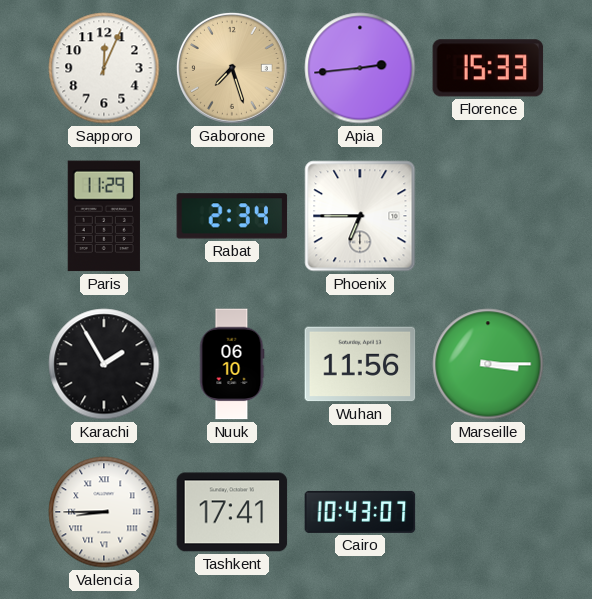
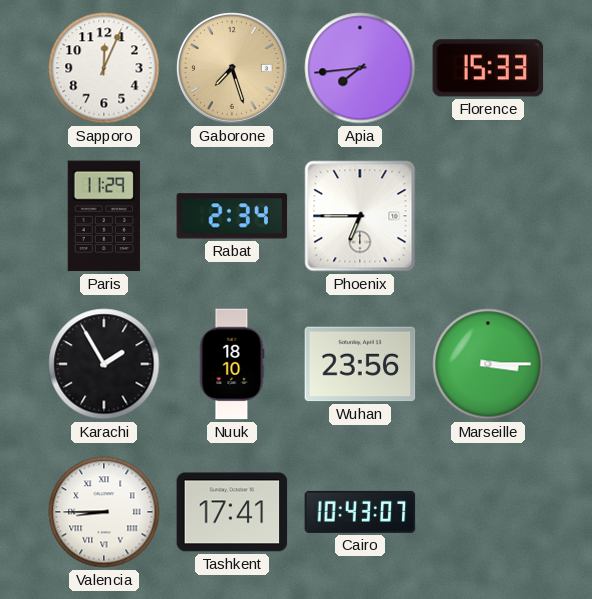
Apia: 2:44 -> 7:44
Nuuk: 06:10 -> 18:10
Wuhan: 11:56 -> 23:56
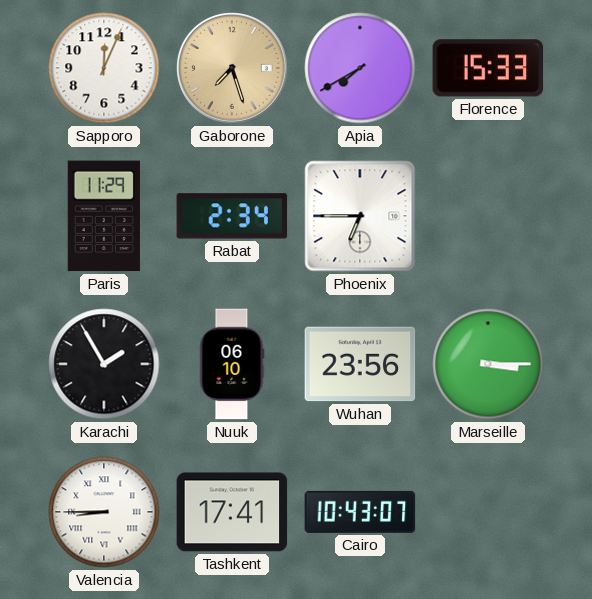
Apia: 7:44 -> 7:40
Nuuk: 18:10 -> 06:10
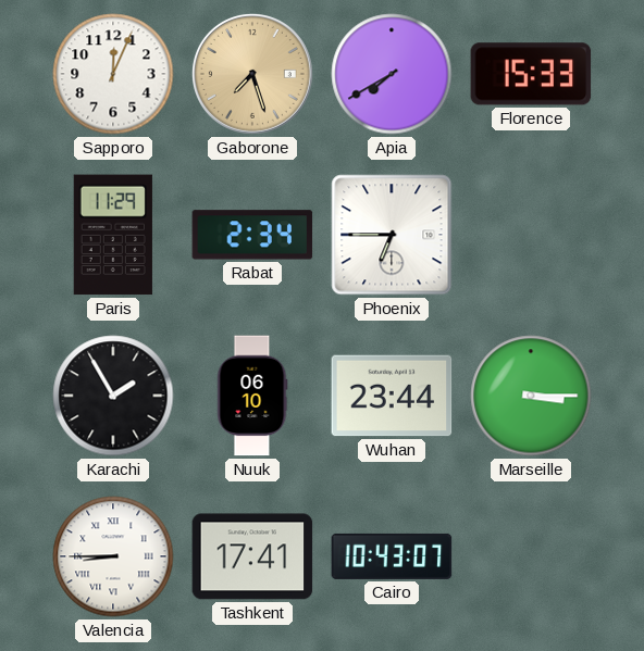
Wuhan: 23:56 -> 23:44
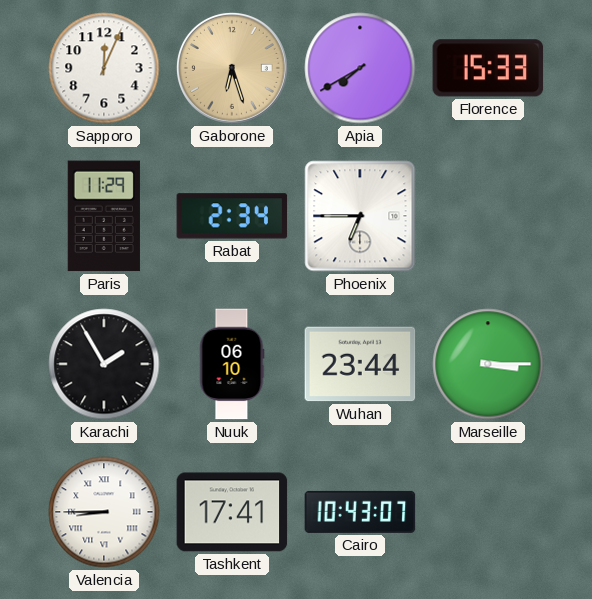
Gaborone: 7:27 -> 6:27
